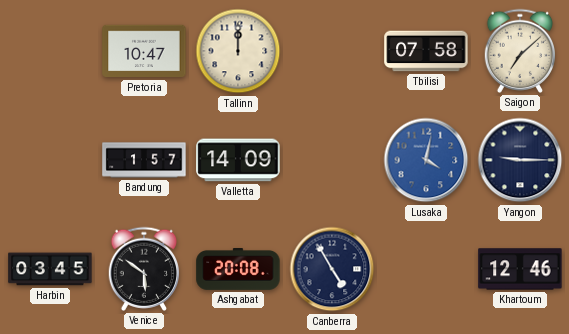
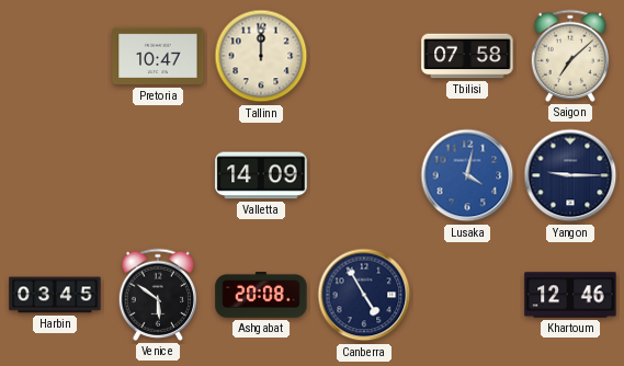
Bandung: 1:57 -> none
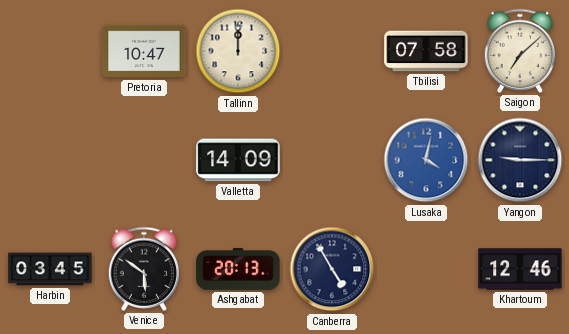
Ashgabat: 20:08 -> 20:13
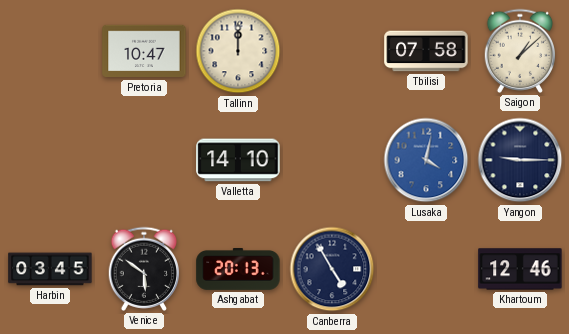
Saigon: 7:08 -> 1:08
Valletta: 14:09 -> 14:10
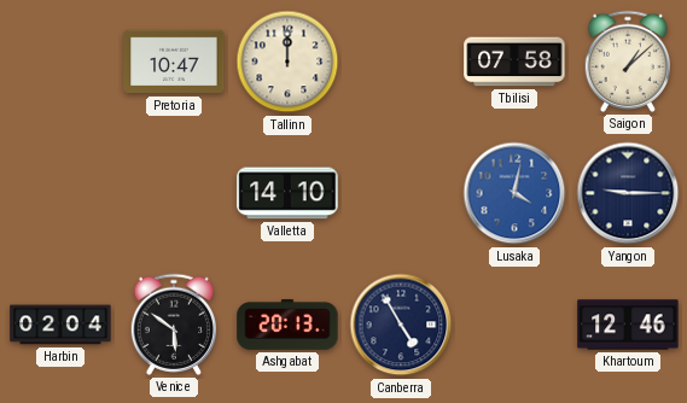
Harbin: 03:45 -> 02:04
